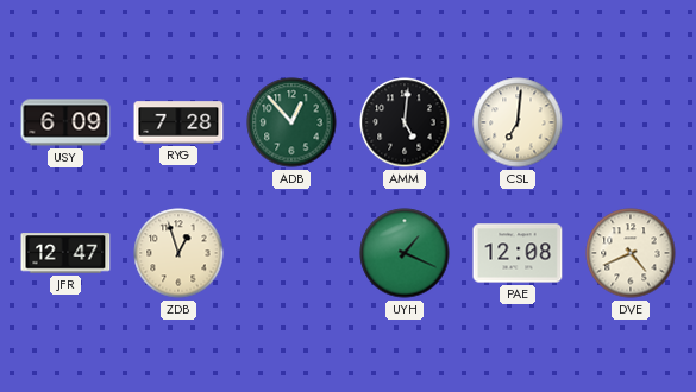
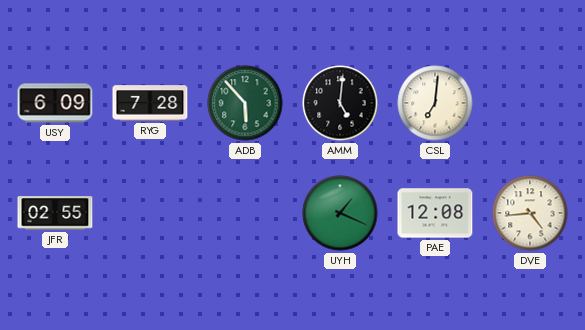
ADB: 12:53 -> 5:53
JFR: 12:47 -> 02:55
ZDB: 12:57 -> none
DVE: 4:41 -> 4:44
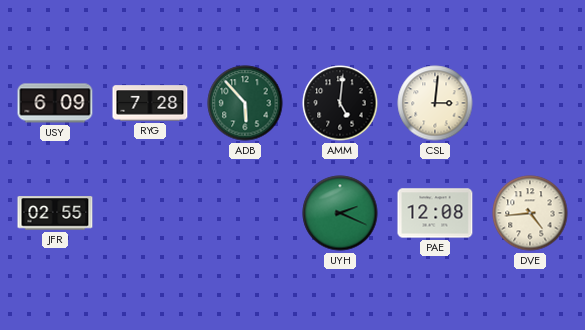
CSL: 7:01 -> 3:01
UYH: 1:19 -> 2:19
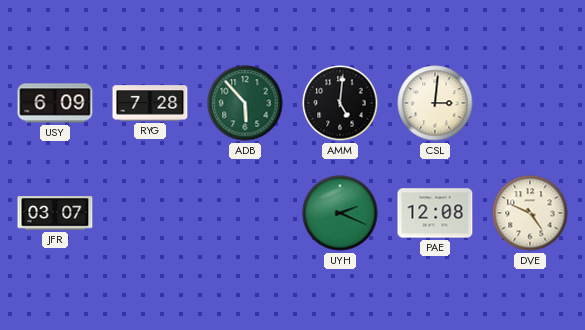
JFR: 02:55 -> 03:07
DVE: 4:44 -> 4:49
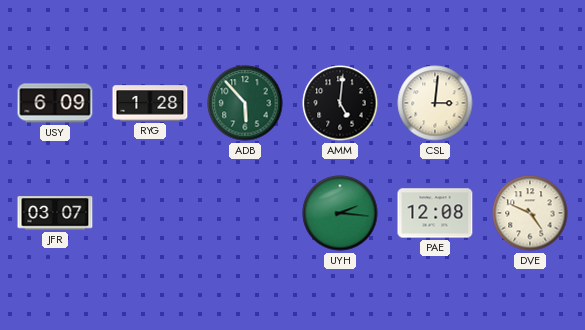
RYG: 7:28 -> 1:28
UYH: 2:19 -> 2:16
